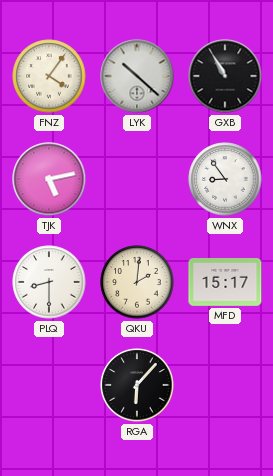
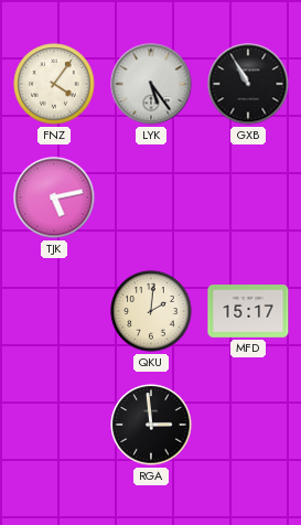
LYK: 10:22 -> 5:24
WNX: 8:54 -> none
PLQ: 8:30 -> none
RGA: 6:07 -> 2:59
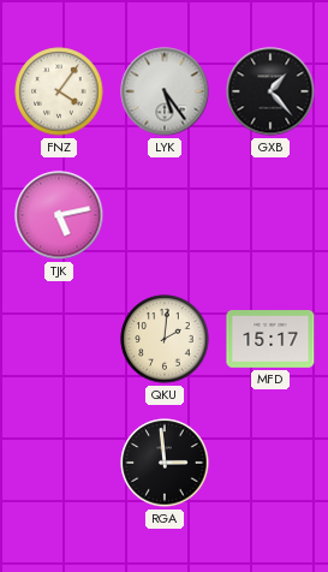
GXB: 10:55 -> 1:23
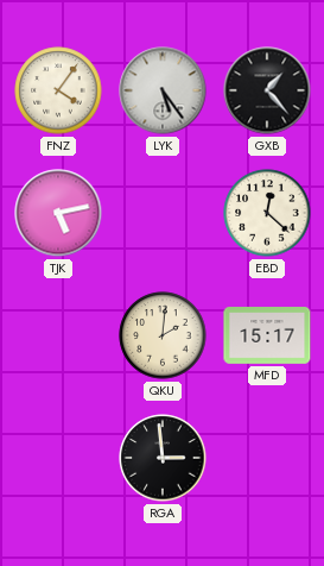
EBD: none -> 12:22
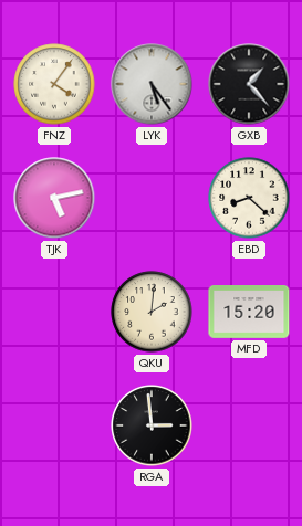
EBD: 12:22 -> 8:22
MFD: 15:17 -> 15:20
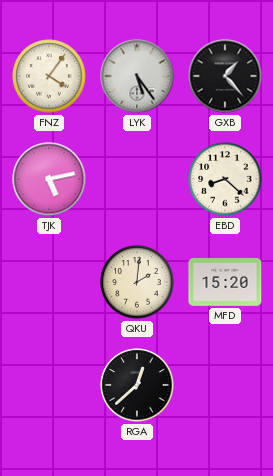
RGA: 2:59 -> 12:38
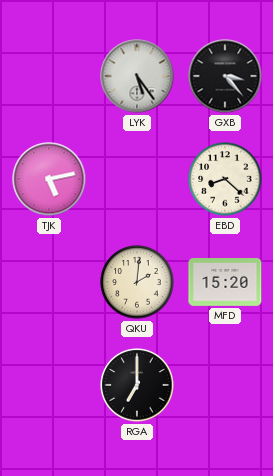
FNZ: 4:06 -> none
GXB: 1:23 -> 3:23
RGA: 12:38 -> 7:00
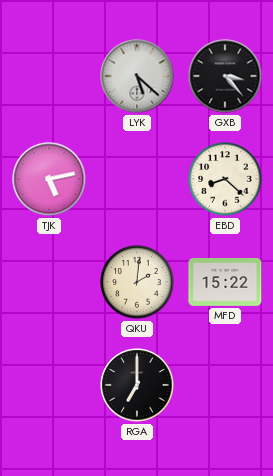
LYK: 5:24 -> 5:22
MFD: 15:20 -> 15:22
